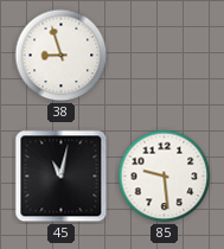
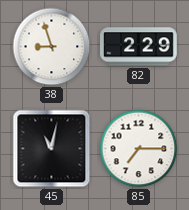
82: none -> 2:29
85: 9:29 -> 7:15
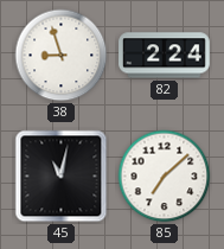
82: 2:29 -> 2:24
85: 7:15 -> 7:08
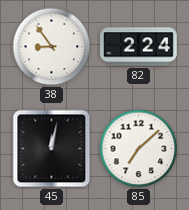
38: 8:57 -> 8:54
45: 11:02 -> 12:02
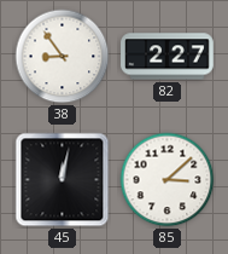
82: 2:24 -> 2:27
85: 7:08 -> 3:08
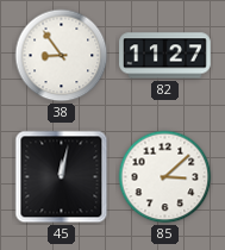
82: 2:27 -> 11:27
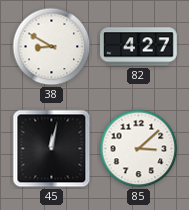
38: 8:54 -> 8:50
82: 11:27 -> 4:27
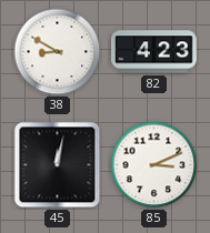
82: 4:27 -> 4:23
85: 3:08 -> 3:11
